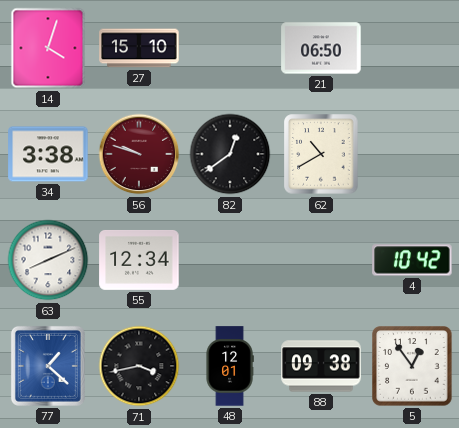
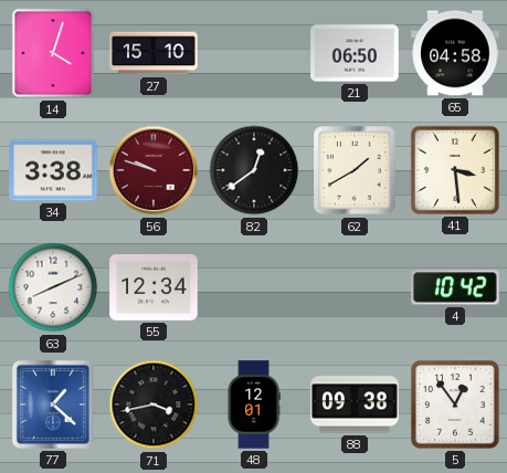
65: none -> 04:58
62: 10:40 -> 1:40
41: none -> 3:29
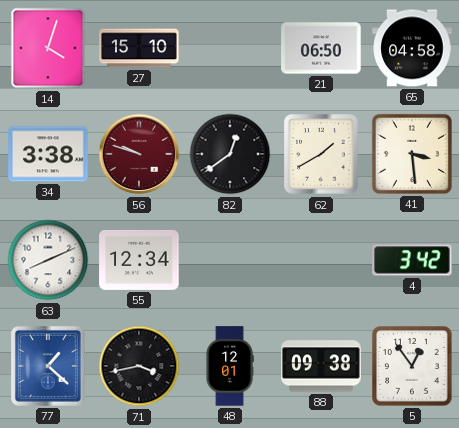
4: 10:42 -> 3:42
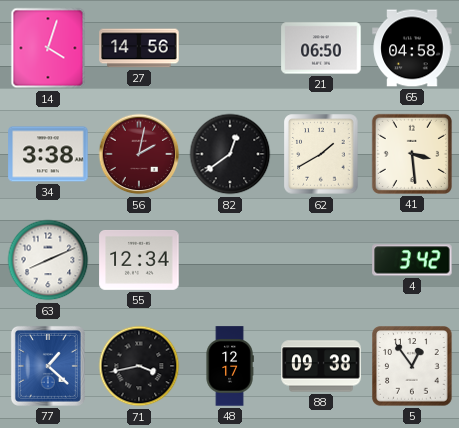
27: 15:10 -> 14:56
56: 9:48 -> 2:02
48: 12:01 -> 12:17
